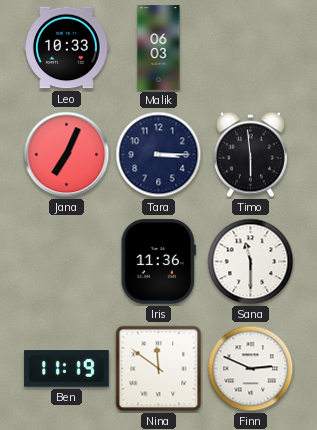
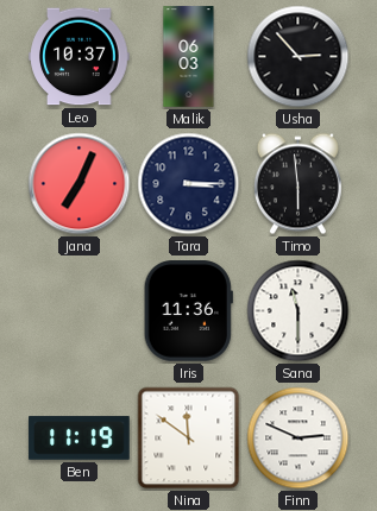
Leo: 10:33 -> 10:37
Usha: none -> 2:53
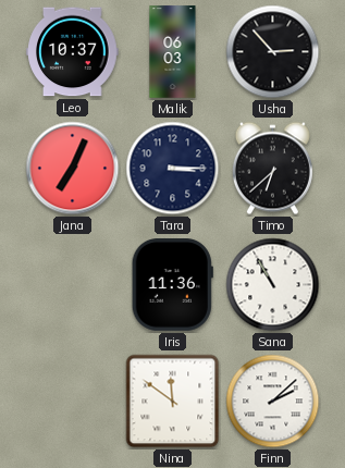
Timo: 5:59 -> 6:38
Sana: 11:30 -> 10:55
Ben: 11:19 -> none
Finn: 2:49 -> 2:08
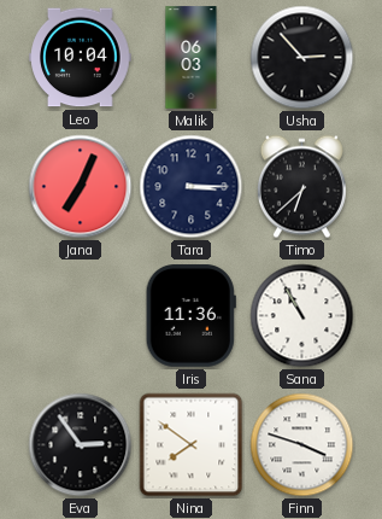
Leo: 10:37 -> 10:04
Eva: none -> 2:54
Nina: 11:51 -> 7:51
Finn: 2:08 -> 3:48
